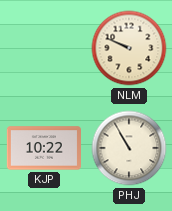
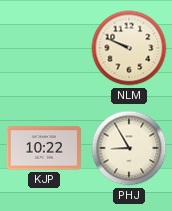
PHJ: 10:55 -> 8:55
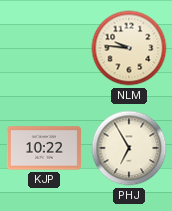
NLM: 9:49 -> 9:46
PHJ: 8:55 -> 6:55
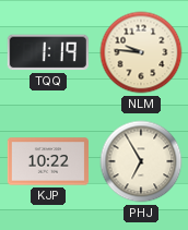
TQQ: none -> 1:19
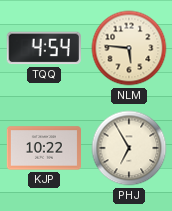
TQQ: 1:19 -> 4:54
NLM: 9:46 -> 5:46
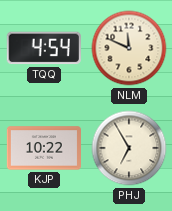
NLM: 5:46 -> 11:49
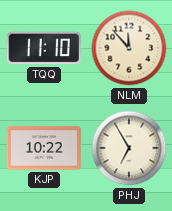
TQQ: 4:54 -> 11:10
NLM: 11:49 -> 11:53
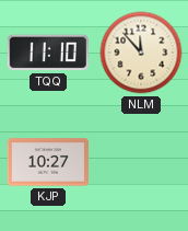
KJP: 10:22 -> 10:27
PHJ: 6:55 -> none
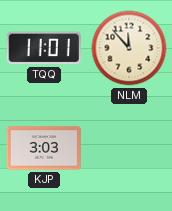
TQQ: 11:10 -> 11:01
KJP: 10:27 -> 3:03
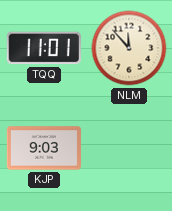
KJP: 3:03 -> 9:03
